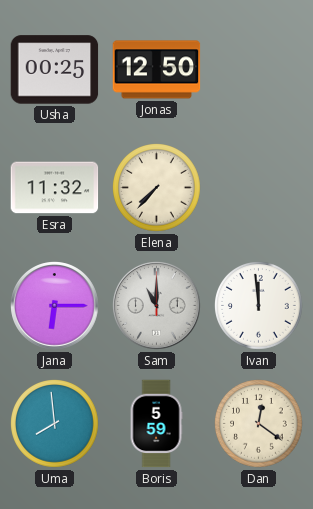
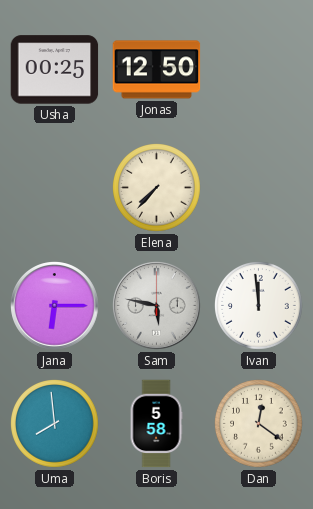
Esra: 11:32 -> none
Sam: 11:00 -> 5:47
Boris: 5:59 -> 5:58
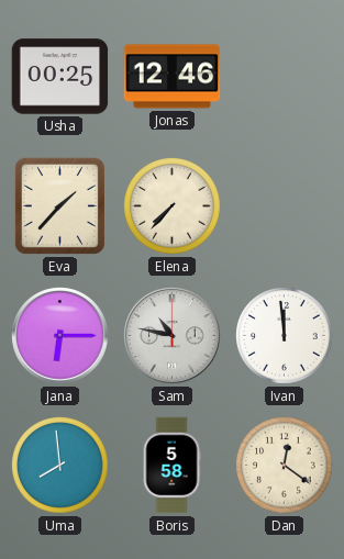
Jonas: 12:50 -> 12:46
Eva: none -> 1:37
Sam: 5:47 -> 10:47
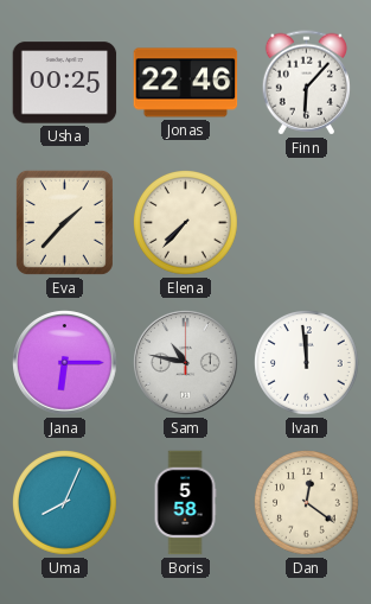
Jonas: 12:46 -> 22:46
Finn: none -> 6:07
Uma: 7:59 -> 8:04
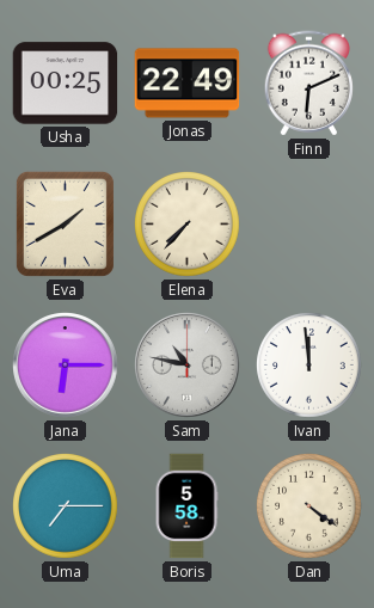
Jonas: 22:46 -> 22:49
Finn: 6:07 -> 6:11
Eva: 1:37 -> 1:40
Uma: 8:04 -> 7:15
Dan: 12:21 -> 4:21
